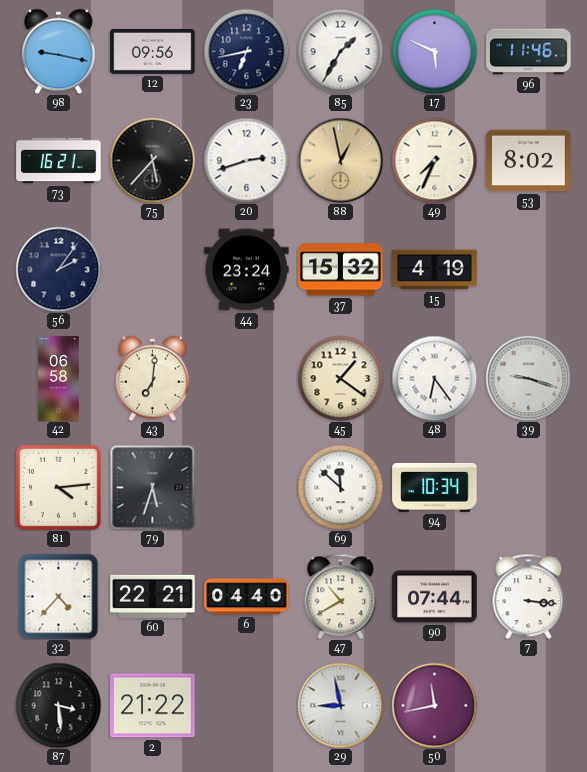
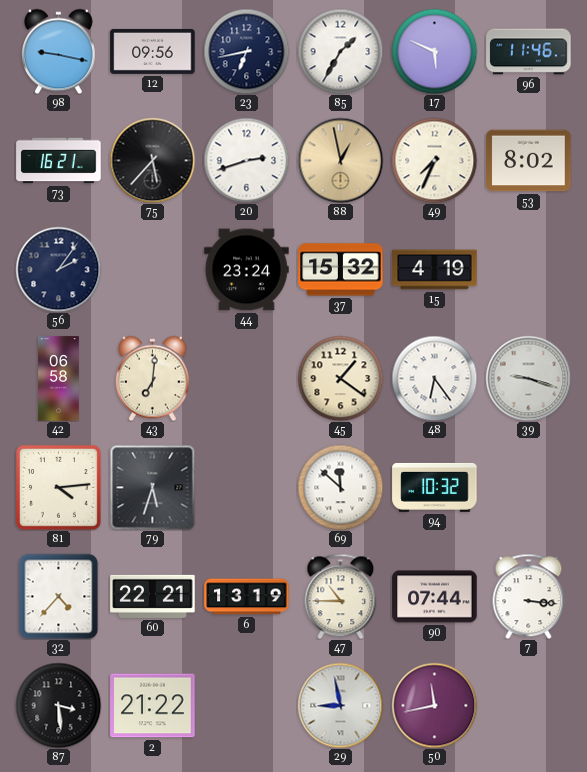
94: 10:34 -> 10:32
6: 04:40 -> 13:19
47: 10:40 -> 10:45
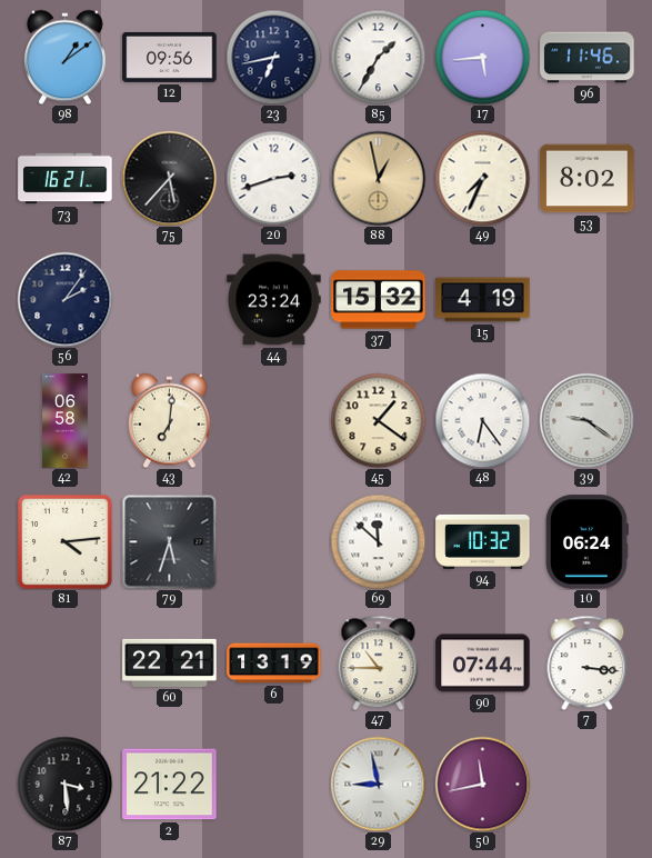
98: 9:17 -> 1:09
17: 5:49 -> 5:44
39: 9:18 -> 9:21
10: none -> 06:24
32: 4:37 -> none
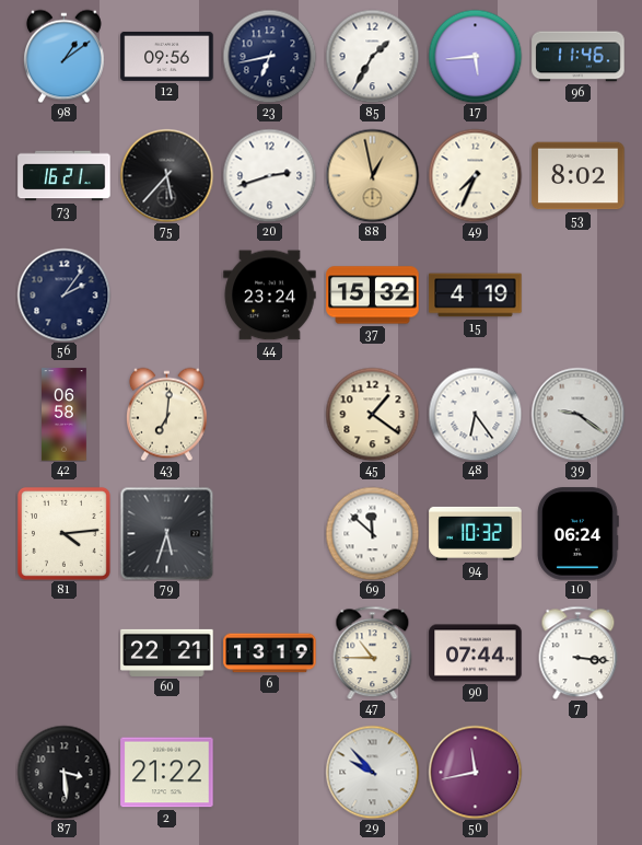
29: 8:58 -> 9:53
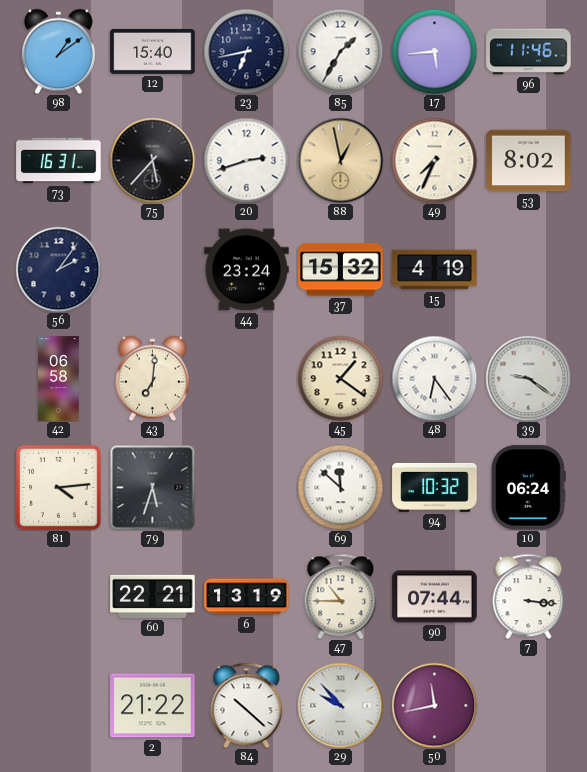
12: 09:56 -> 15:40
73: 16:21 -> 16:31
87: 3:29 -> none
84: none -> 10:22
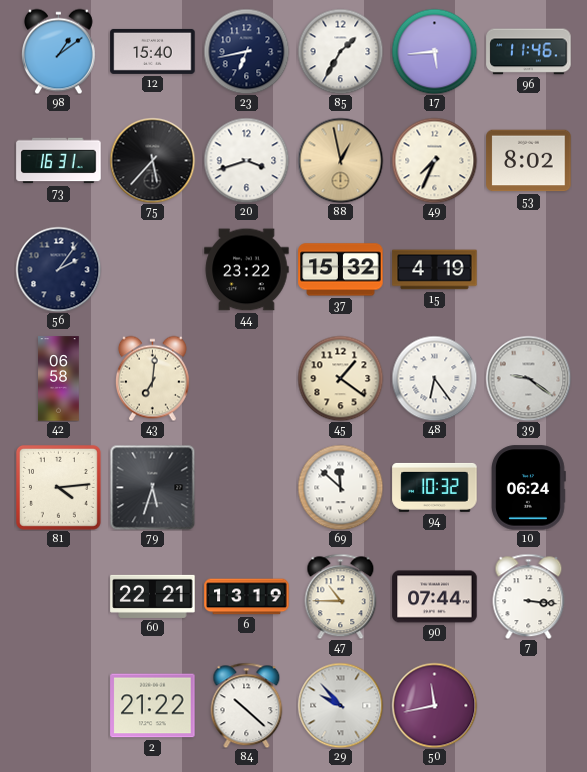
20: 2:42 -> 3:42
44: 23:24 -> 23:22
